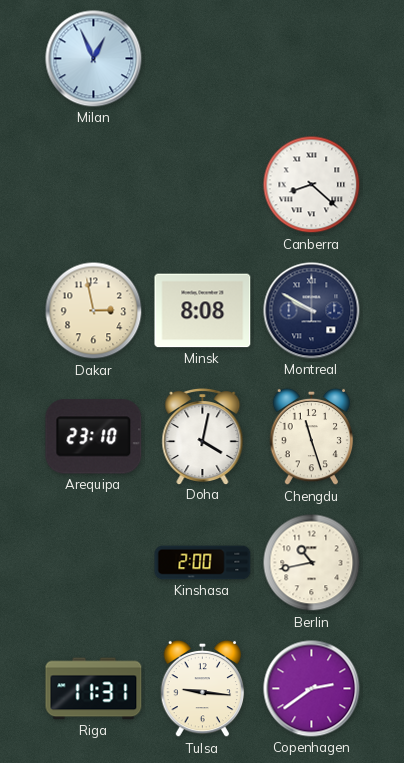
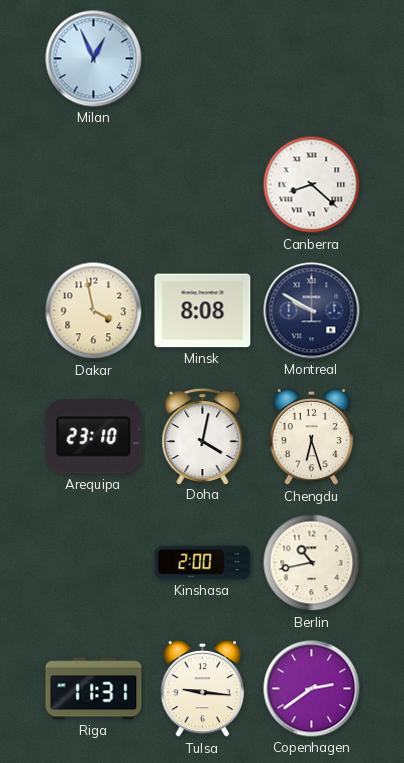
Dakar: 2:58 -> 3:58
Chengdu: 11:27 -> 6:27
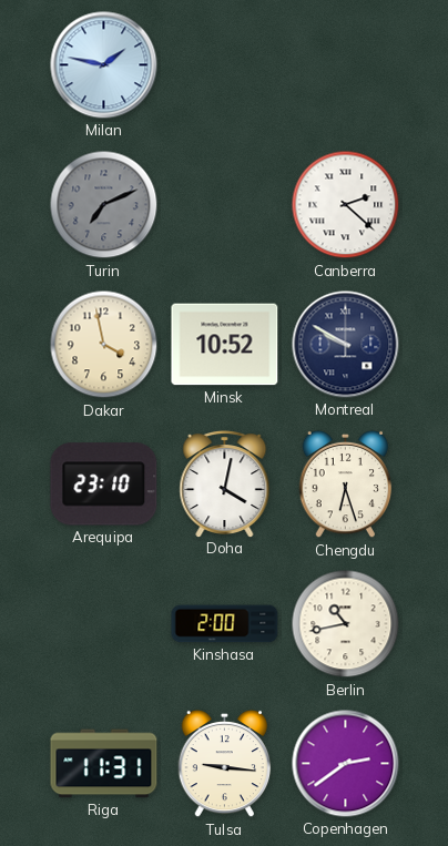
Milan: 12:56 -> 1:47
Turin: none -> 7:11
Canberra: 8:22 -> 2:22
Minsk: 8:08 -> 10:52
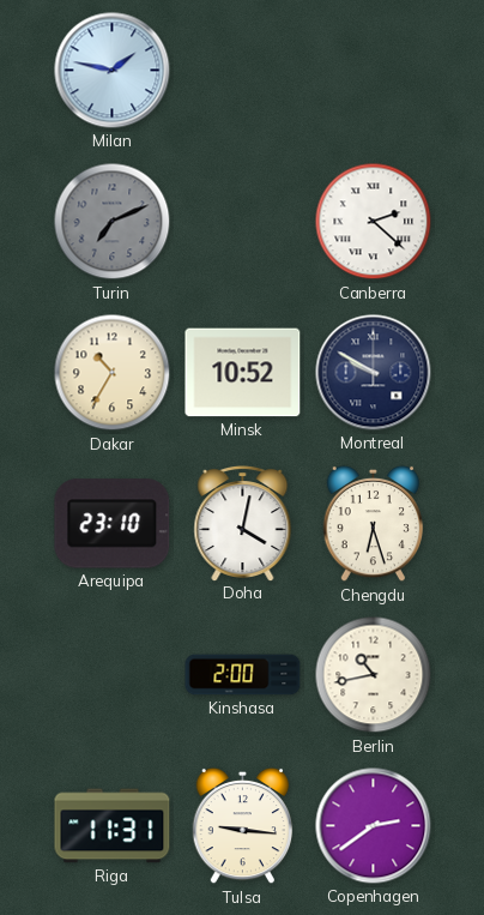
Dakar: 3:58 -> 10:35
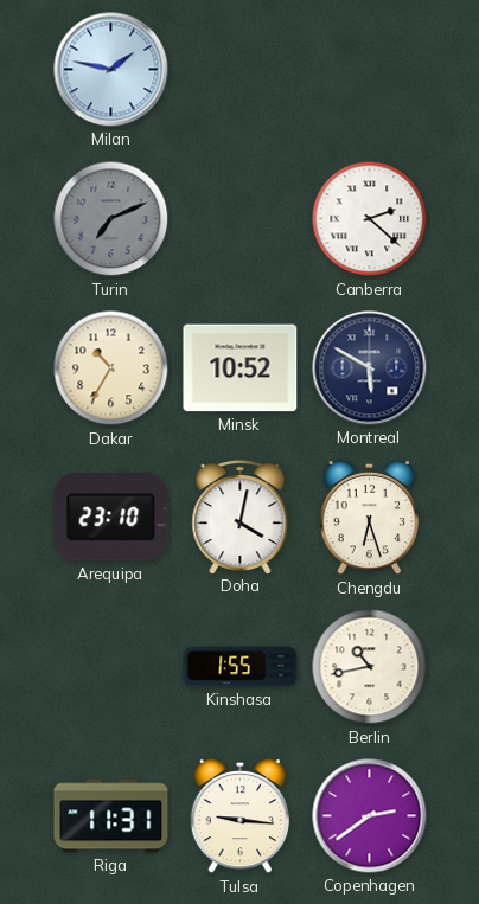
Montreal: 9:50 -> 5:50
Kinshasa: 2:00 -> 1:55
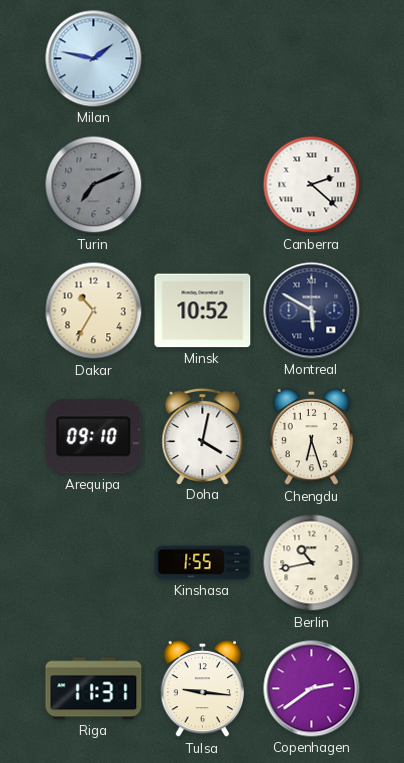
Arequipa: 23:10 -> 09:10
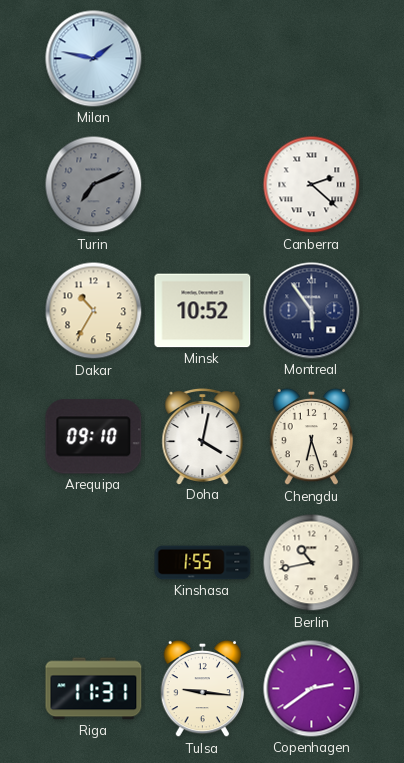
Montreal: 5:50 -> 5:54
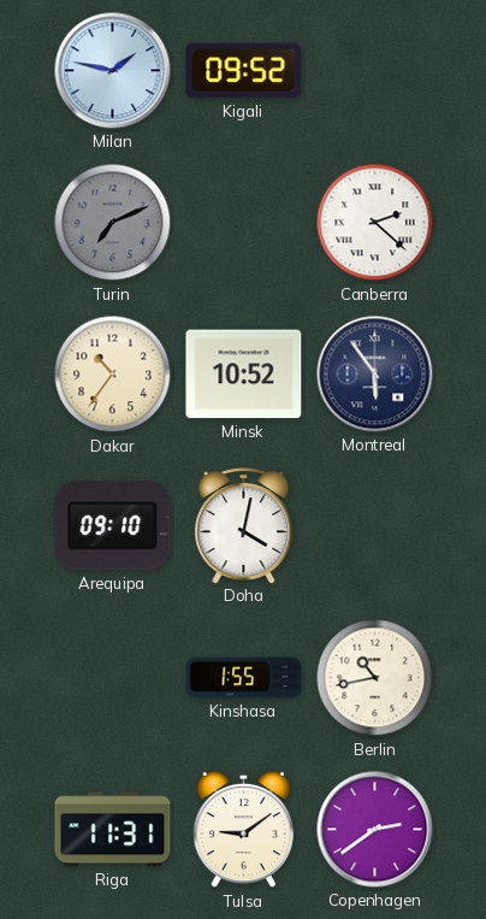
Kigali: none -> 09:52
Dakar: 10:35 -> 10:36
Chengdu: 6:27 -> none
Tulsa: 9:16 -> 9:09
